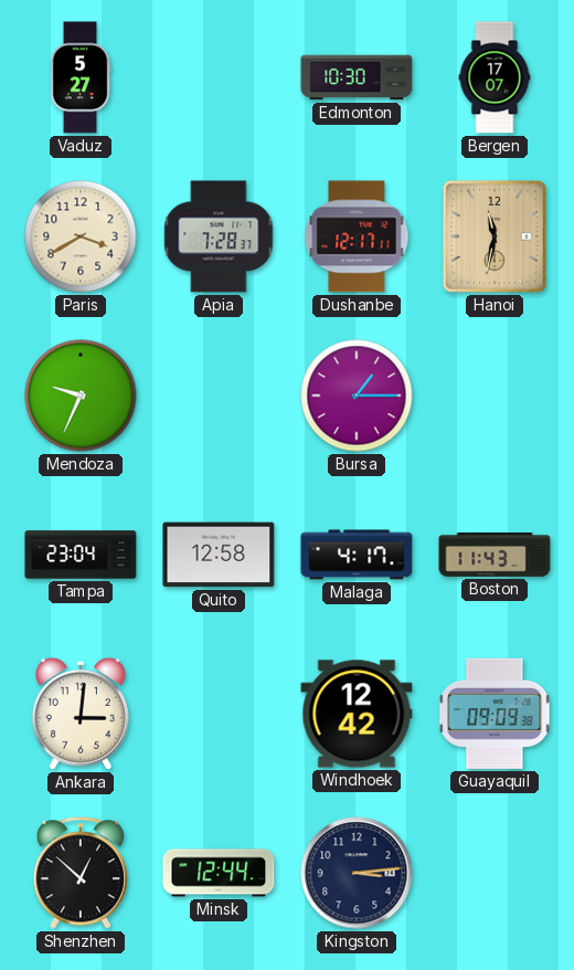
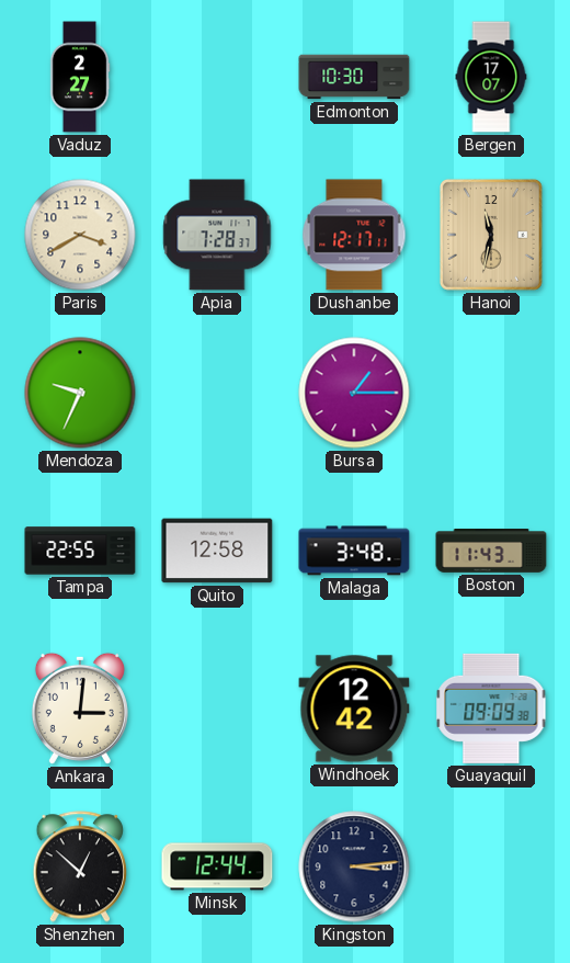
Vaduz: 5:27 -> 2:27
Tampa: 23:04 -> 22:55
Malaga: 4:17 -> 3:48
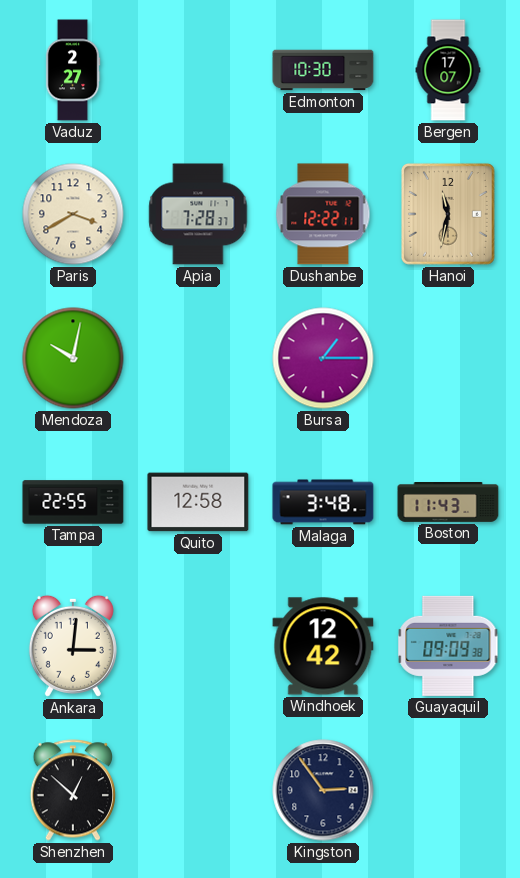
Dushanbe: 12:17 -> 12:22
Mendoza: 9:34 -> 10:02
Minsk: 12:44 -> none
Kingston: 3:14 -> 2:54
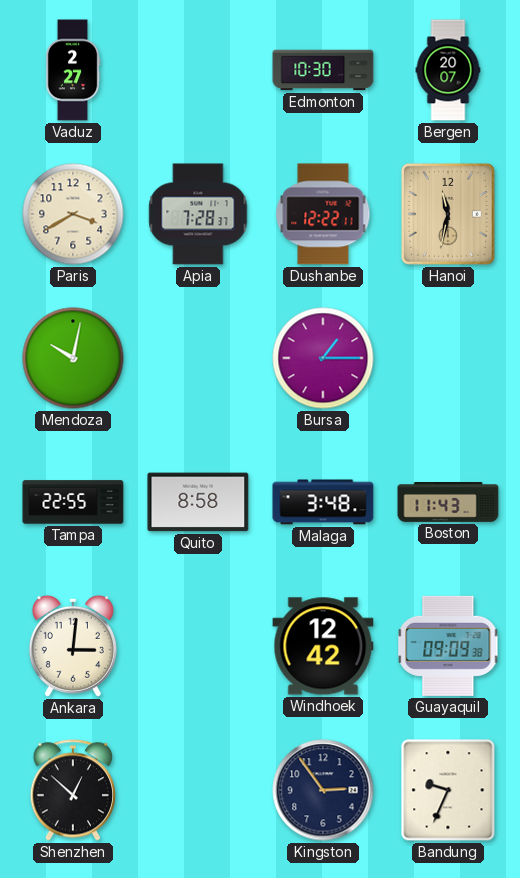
Bergen: 17:07 -> 20:07
Quito: 12:58 -> 8:58
Bandung: none -> 9:34
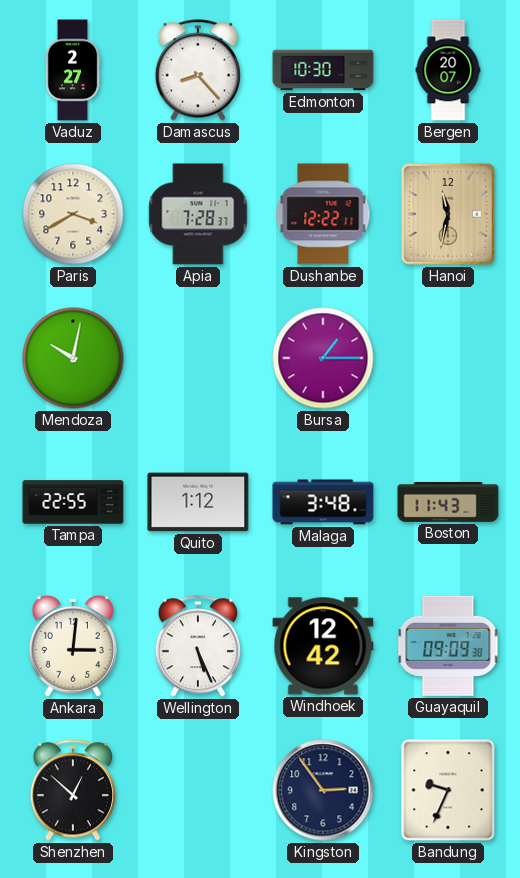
Damascus: none -> 8:23
Quito: 8:58 -> 1:12
Wellington: none -> 5:26
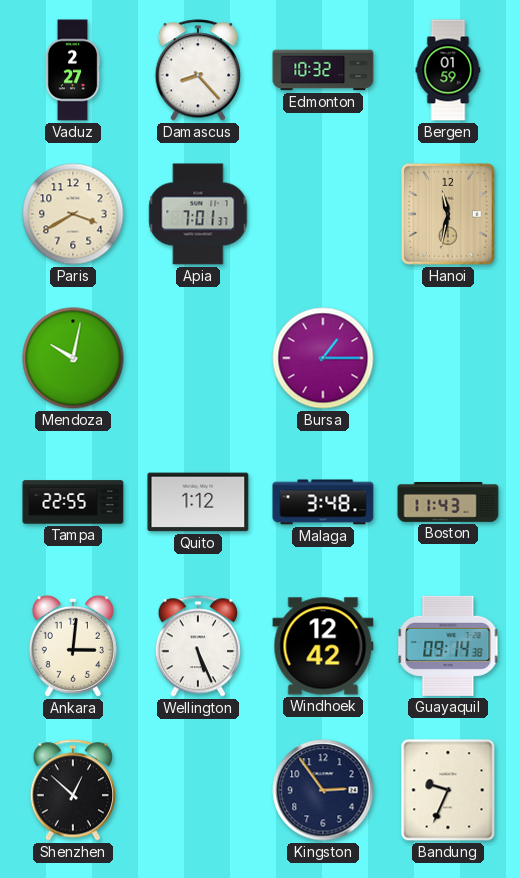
Edmonton: 10:30 -> 10:32
Bergen: 20:07 -> 01:59
Apia: 7:28 -> 7:01
Dushanbe: 12:22 -> none
Guayaquil: 09:09 -> 09:14
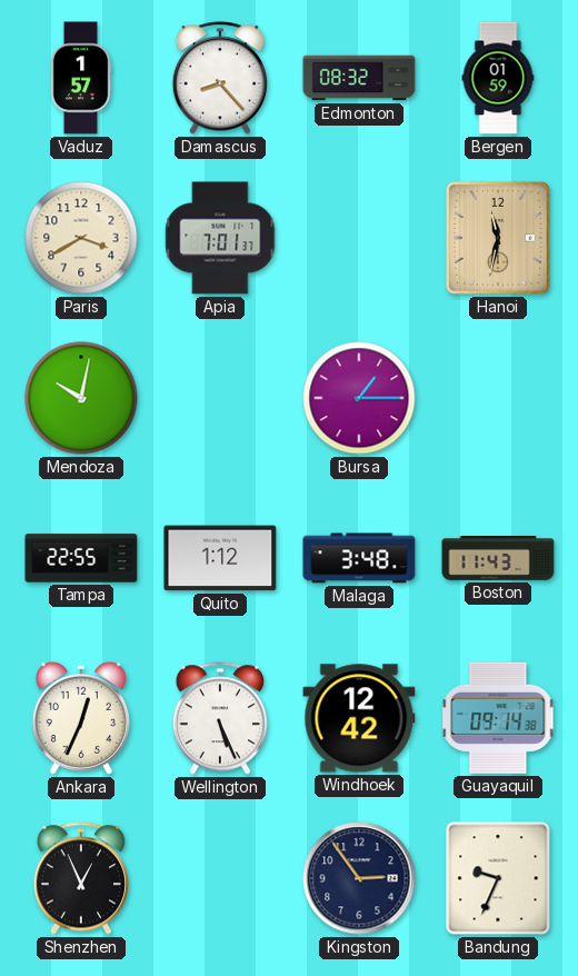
Vaduz: 2:27 -> 1:57
Edmonton: 10:32 -> 08:32
Ankara: 3:01 -> 12:34
Shenzhen: 12:52 -> 12:56
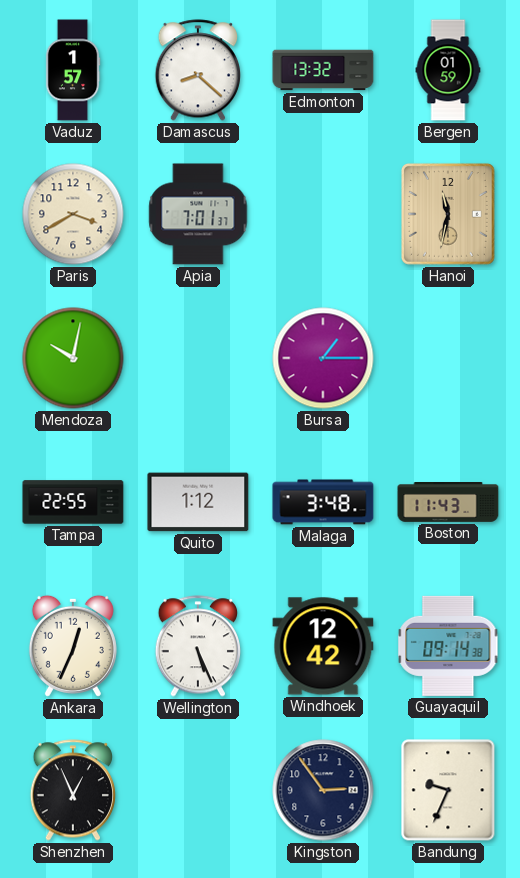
Damascus: 8:23 -> 8:22
Edmonton: 08:32 -> 13:32
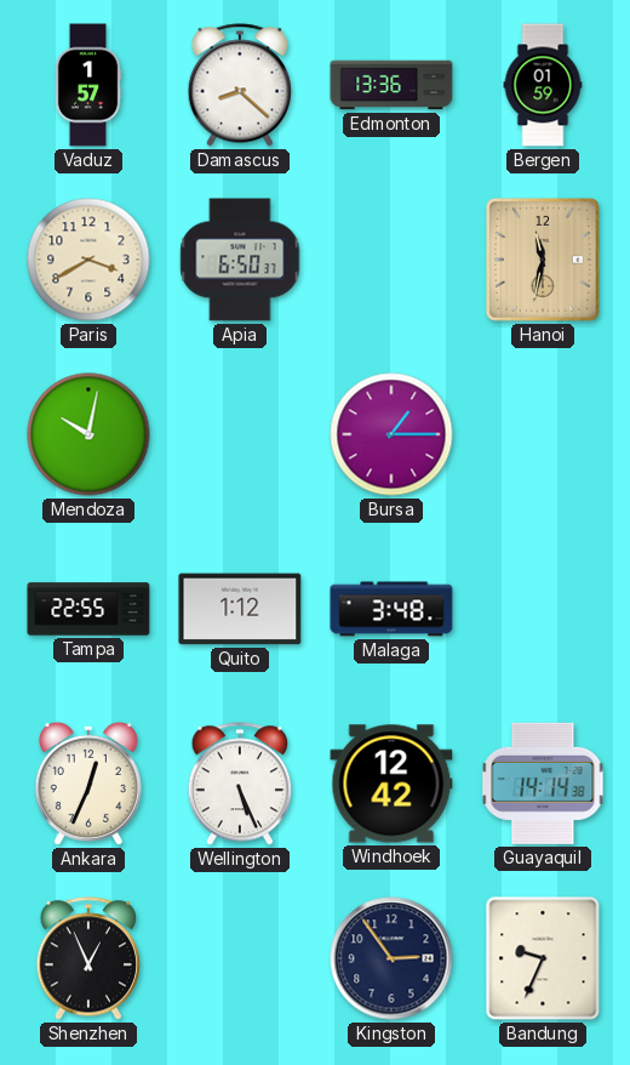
Edmonton: 13:32 -> 13:36
Apia: 7:01 -> 6:50
Boston: 11:43 -> none
Guayaquil: 09:14 -> 14:14
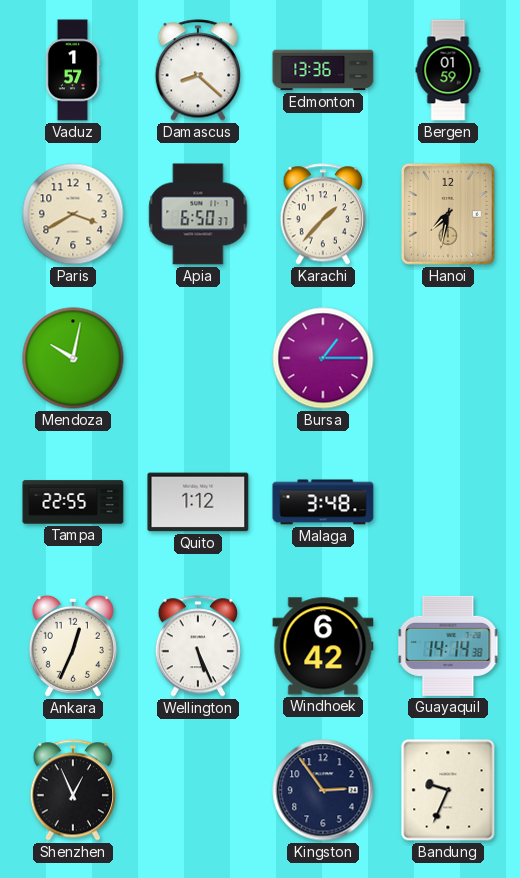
Karachi: none -> 1:37
Hanoi: 11:32 -> 7:32
Windhoek: 12:42 -> 6:42
